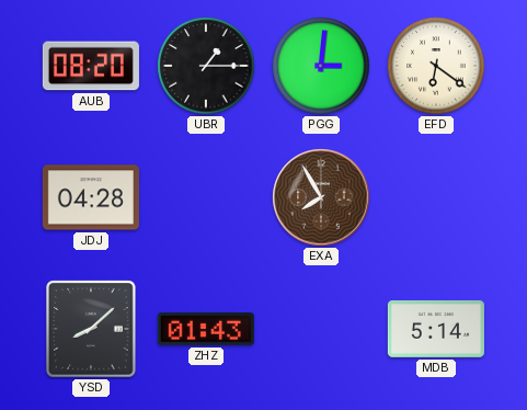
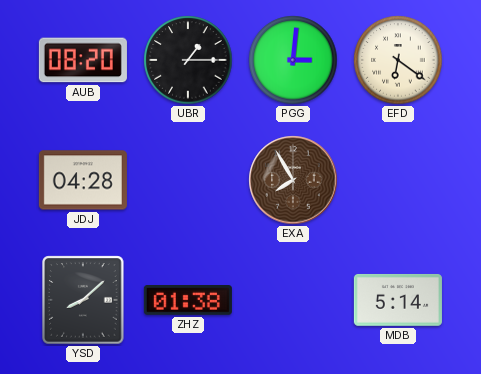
ZHZ: 01:43 -> 01:38
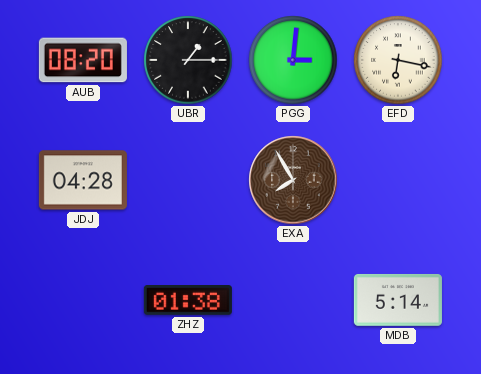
EFD: 6:21 -> 6:17
YSD: 8:08 -> none
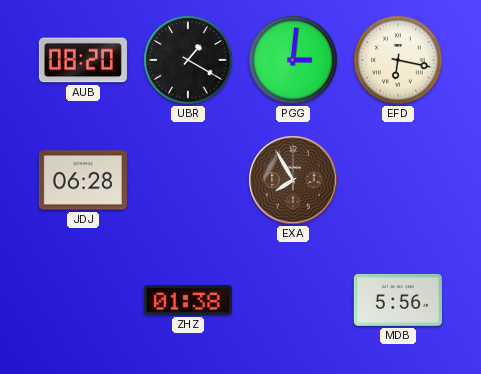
UBR: 1:15 -> 1:20
JDJ: 04:28 -> 06:28
MDB: 5:14 -> 5:56
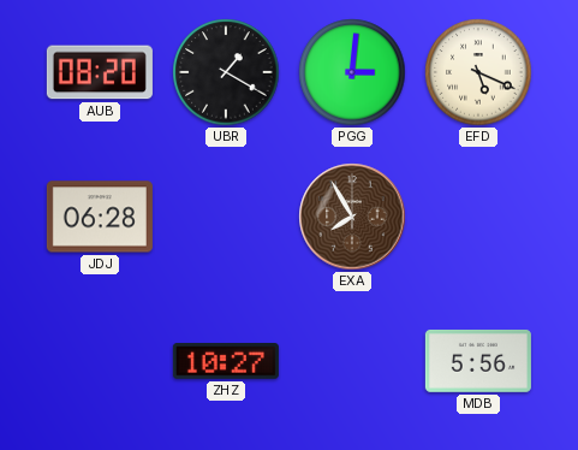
EFD: 6:17 -> 5:19
ZHZ: 01:38 -> 10:27
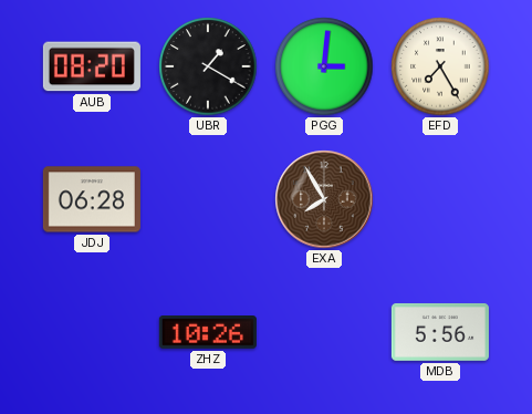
EFD: 5:19 -> 7:25
ZHZ: 10:27 -> 10:26
